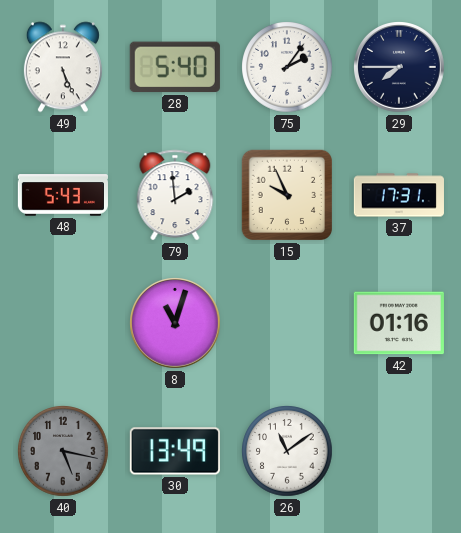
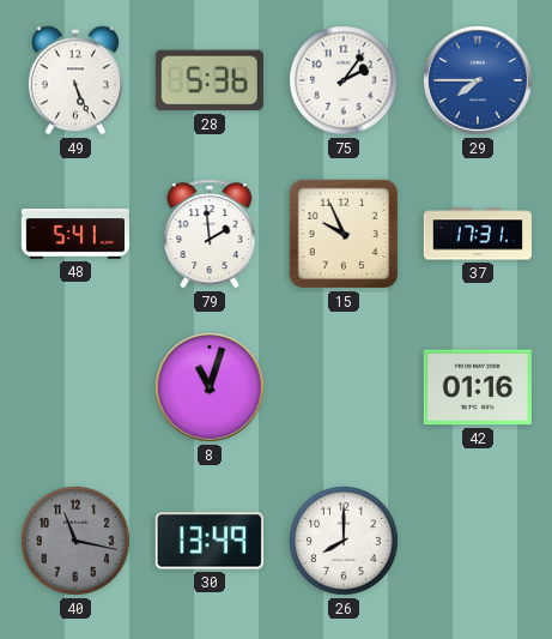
28: 5:40 -> 5:36
29 dial: navy -> blue
48: 5:43 -> 5:41
40: 5:17 -> 11:17
26: 11:09 -> 8:00
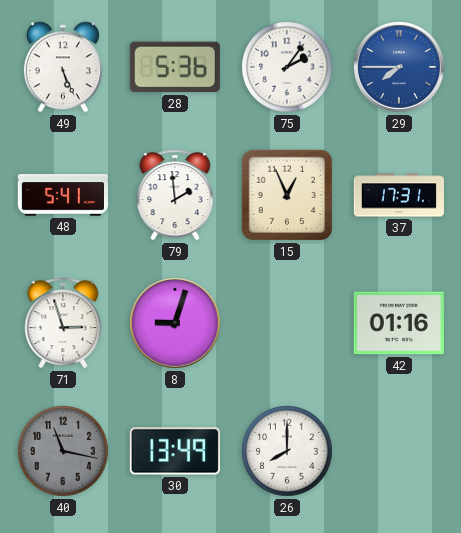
15: 9:56 -> 12:56
71: none -> 2:57
8: 11:03 -> 9:03
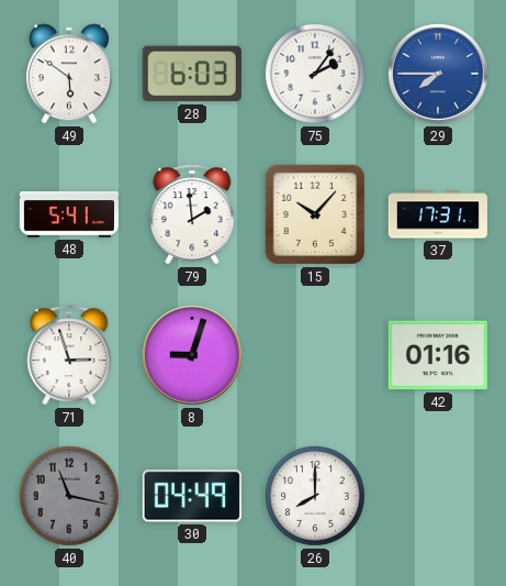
49: 5:26 -> 5:51
28: 5:36 -> 6:03
15: 12:56 -> 10:07
30: 13:49 -> 04:49
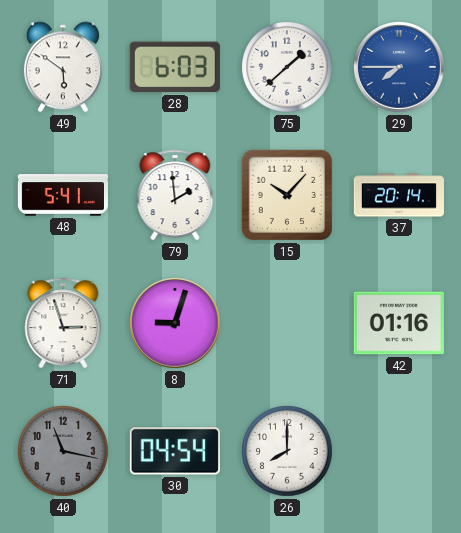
75: 2:06 -> 1:38
37: 17:31 -> 20:14
30: 04:49 -> 04:54
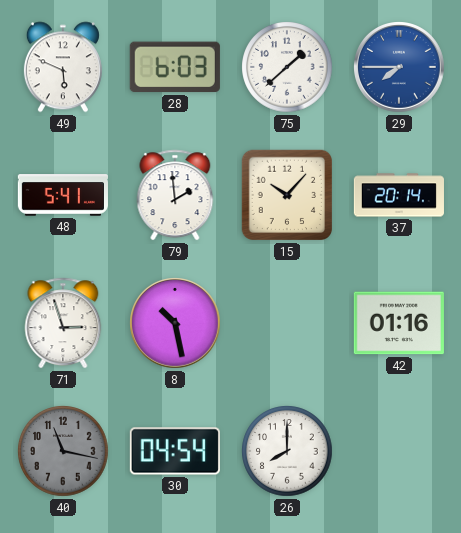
49: 5:51 -> 5:49
8: 9:03 -> 10:28
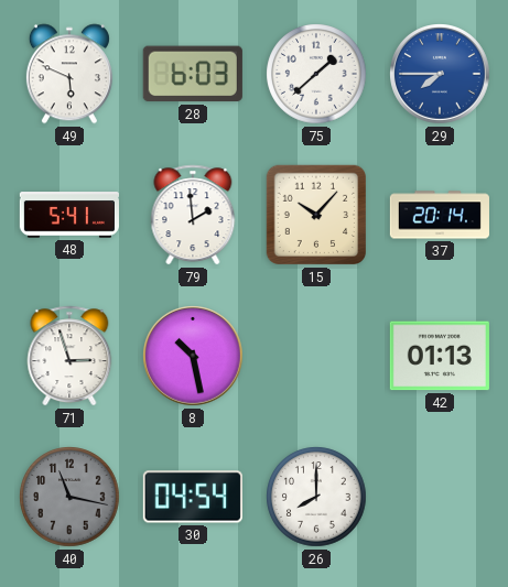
42: 01:16 -> 01:13
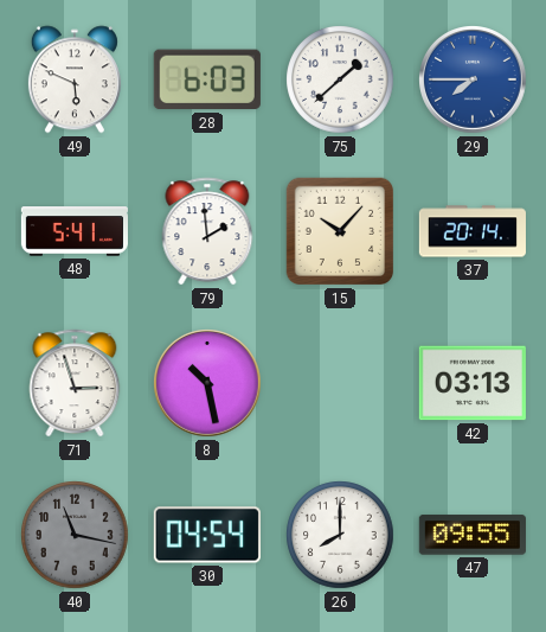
42: 01:13 -> 03:13
47: none -> 09:55
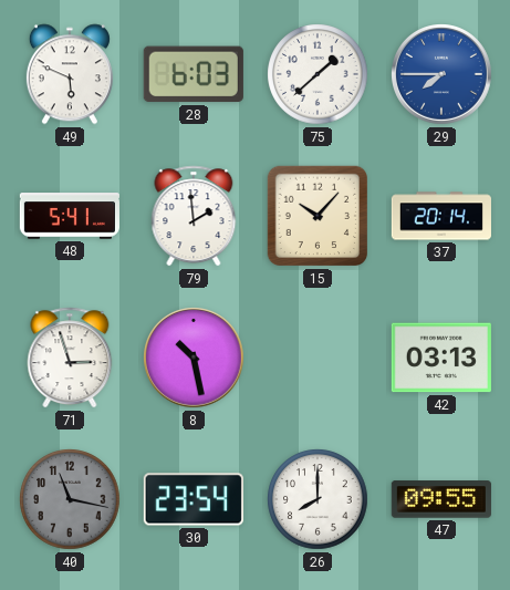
30: 04:54 -> 23:54
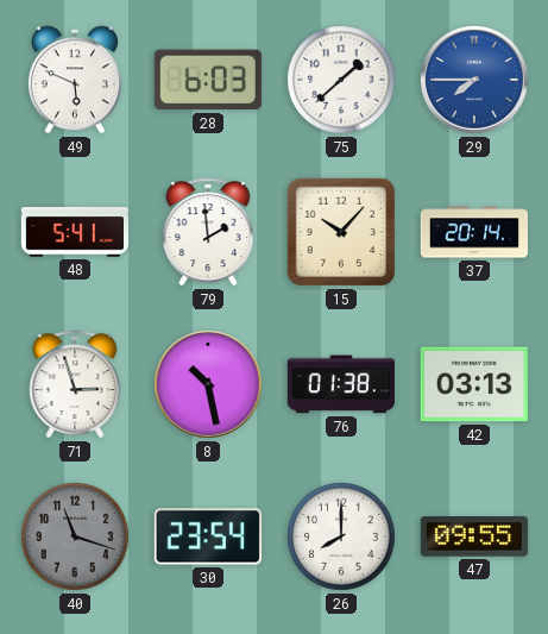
76: none -> 01:38
40: 11:17 -> 11:18
